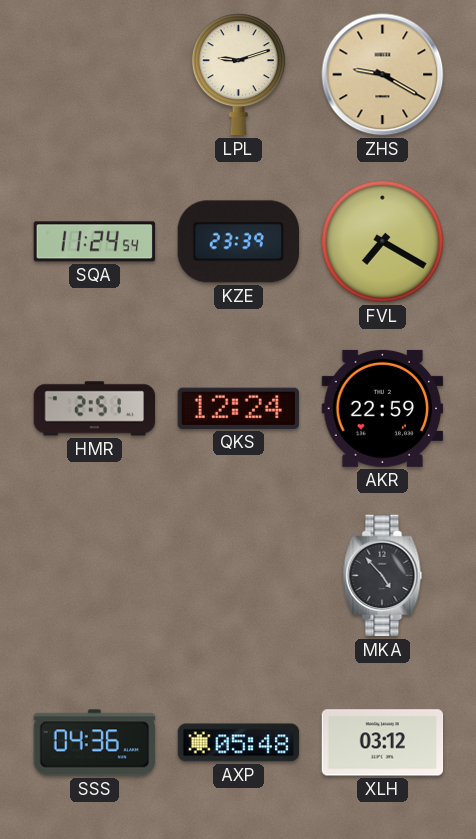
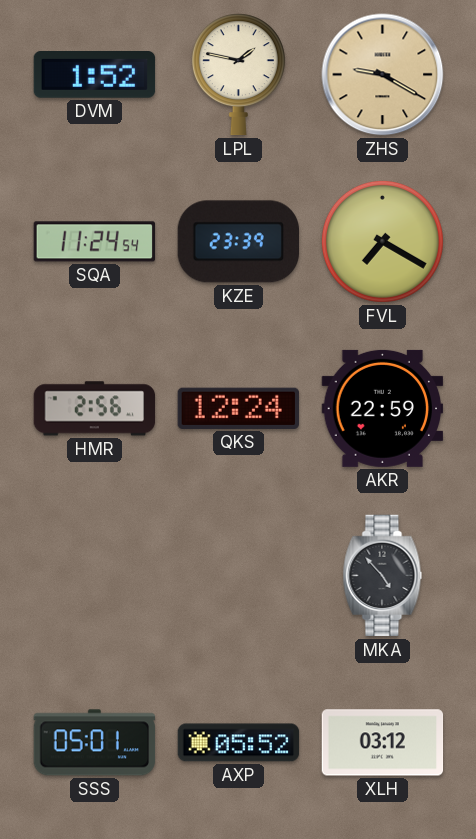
DVM: none -> 1:52
LPL: 9:12 -> 1:47
HMR: 2:51 -> 2:56
SSS: 04:36 -> 05:01
AXP: 05:48 -> 05:52
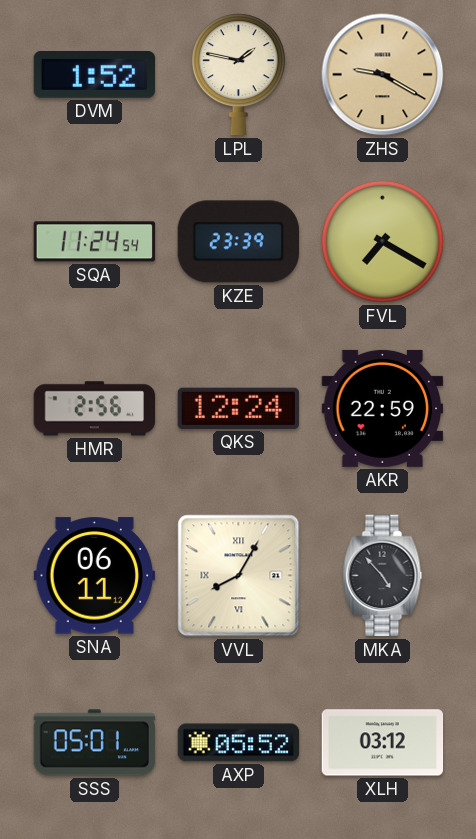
SNA: none -> 06:11
VVL: none -> 8:05
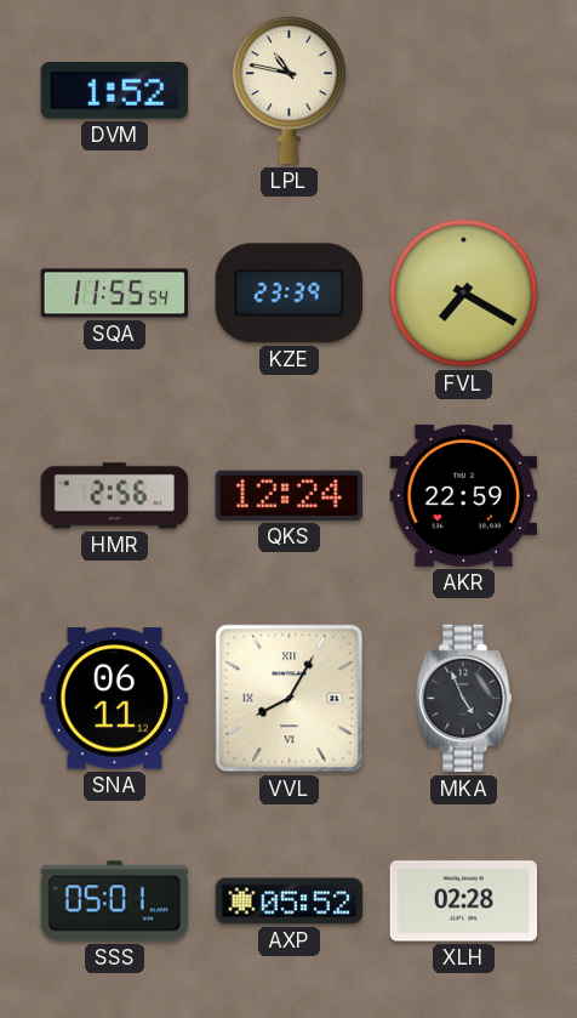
LPL: 1:47 -> 10:47
ZHS: 9:20 -> none
SQA: 11:24 -> 11:55
MKA: 4:53 -> 4:56
XLH: 03:12 -> 02:28
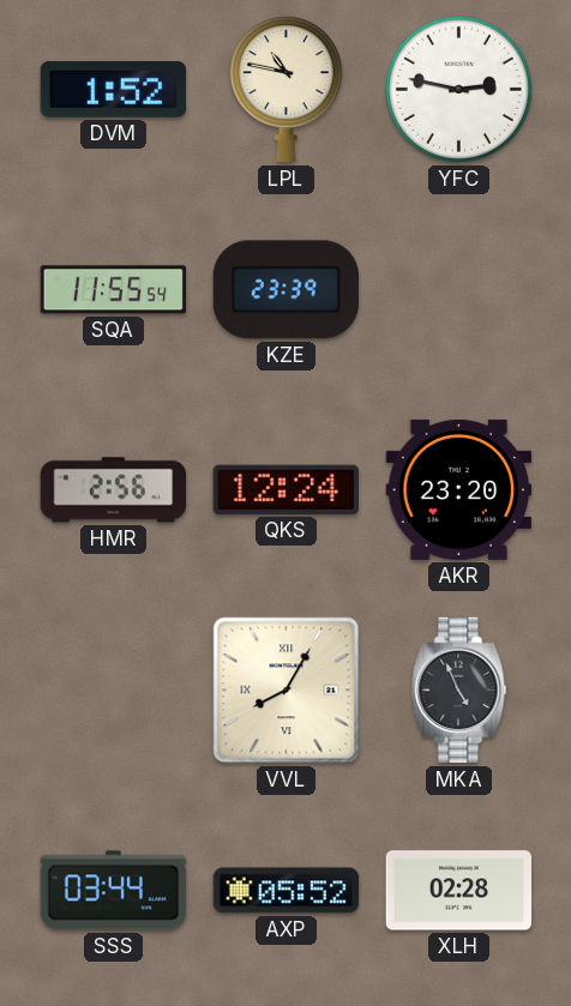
YFC: none -> 2:47
FVL: 7:20 -> none
AKR: 22:59 -> 23:20
SNA: 06:11 -> none
SSS: 05:01 -> 03:44
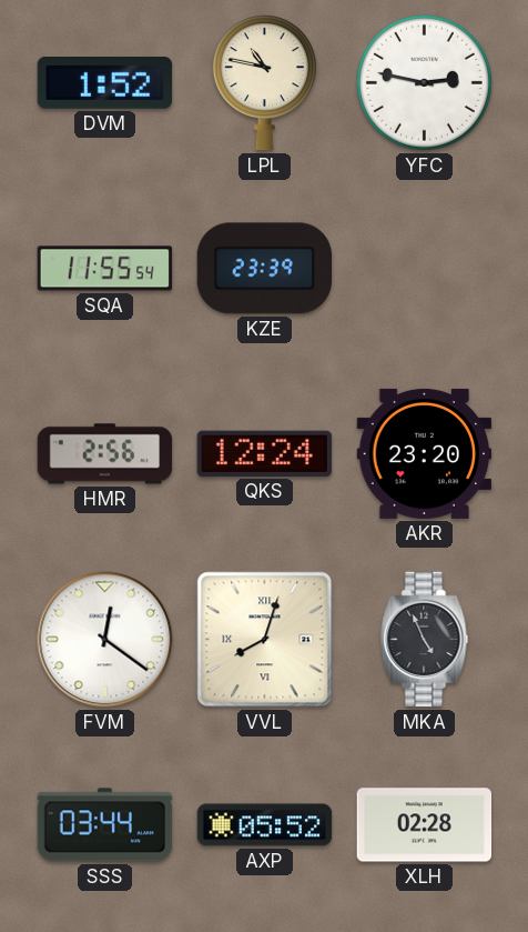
FVM: none -> 12:21
VVL: 8:05 -> 8:03
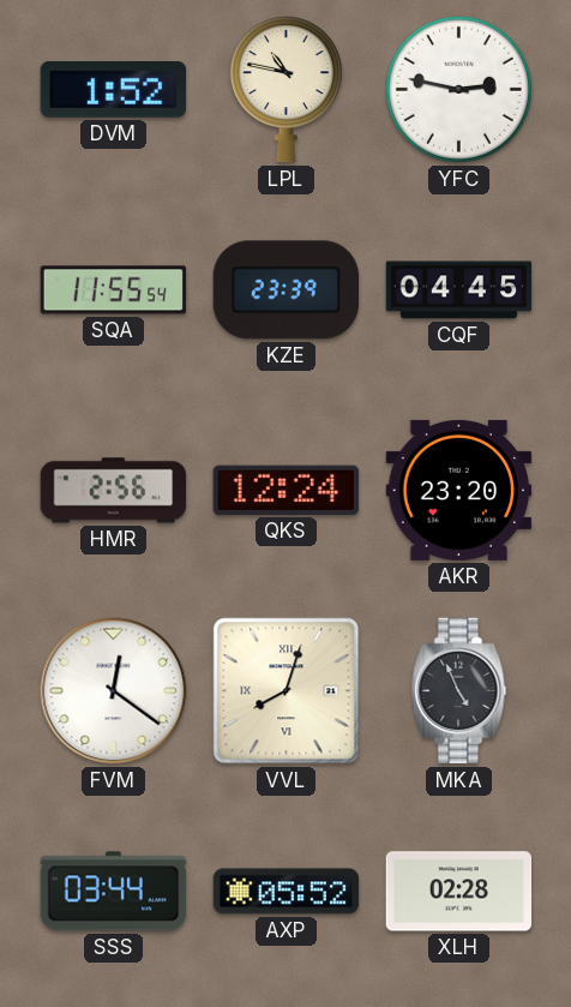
CQF: none -> 04:45
